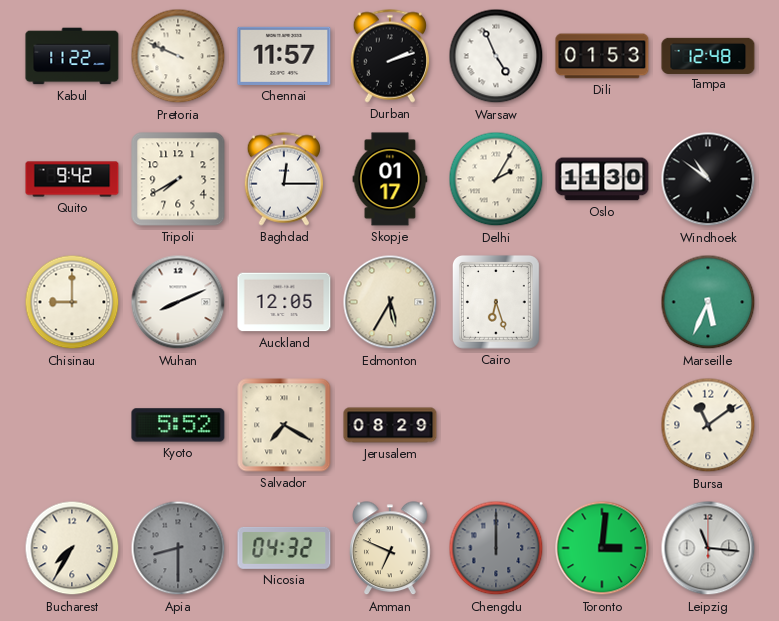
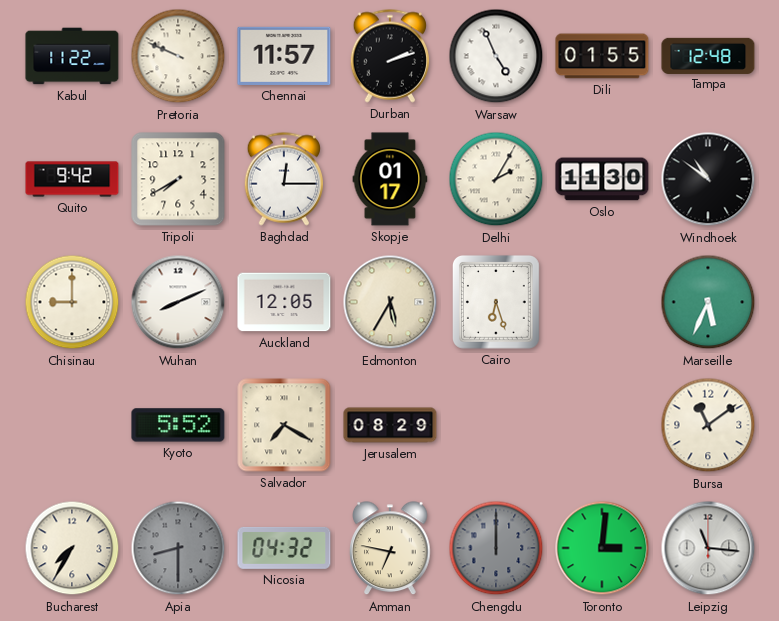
Dili: 01:53 -> 01:55
Amman: 6:49 -> 6:47
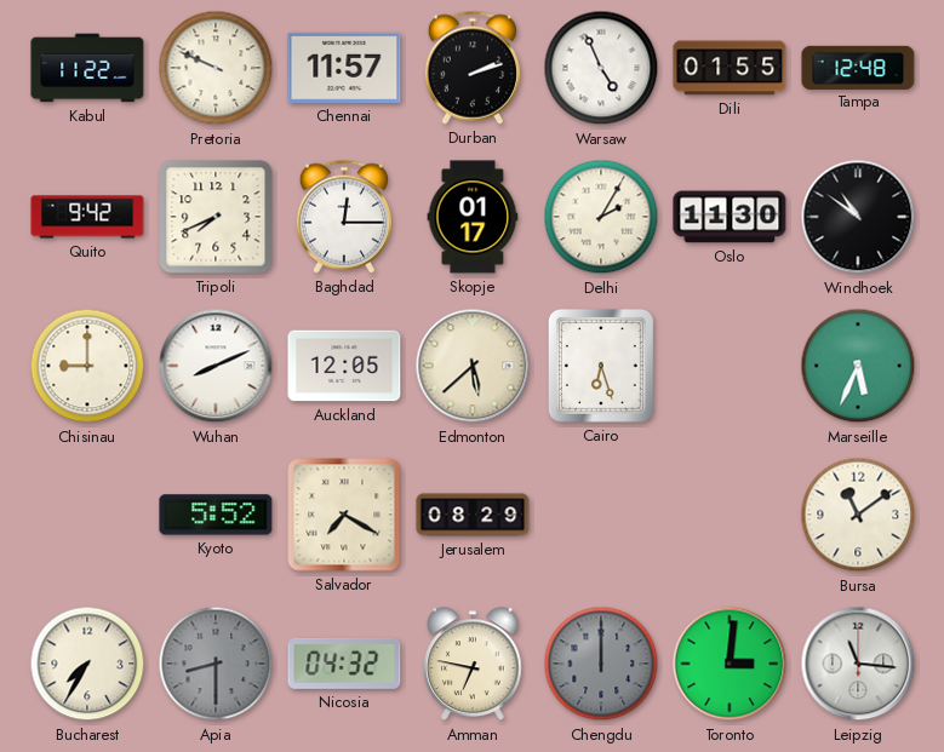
Tripoli: 7:40 -> 7:41
Edmonton: 5:35 -> 5:38
